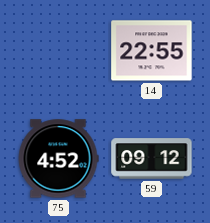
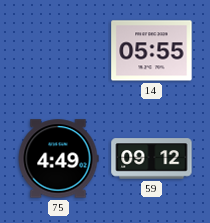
14: 22:55 -> 05:55
75: 4:52 -> 4:49
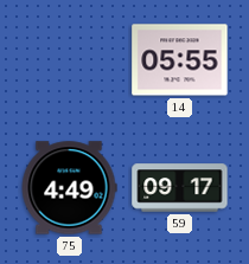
59: 09:12 -> 09:17
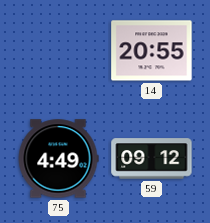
14: 05:55 -> 20:55
59: 09:17 -> 09:12
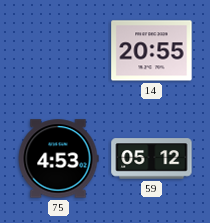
75: 4:49 -> 4:53
59: 09:12 -> 05:12
